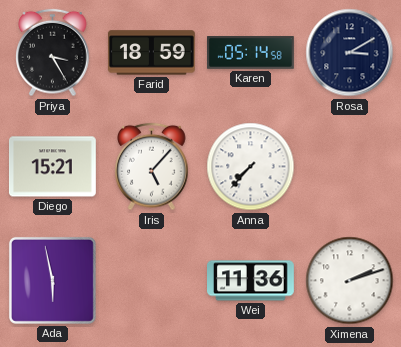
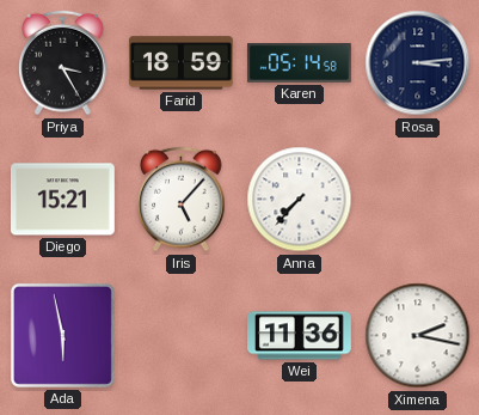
Rosa: 3:10 -> 3:14
Ximena: 2:12 -> 2:17
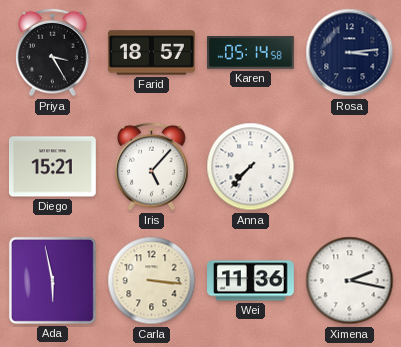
Farid: 18:59 -> 18:57
Carla: none -> 3:16
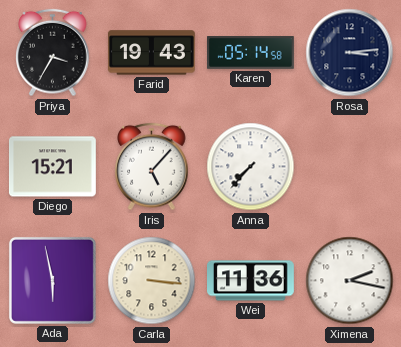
Priya: 3:25 -> 3:35
Farid: 18:57 -> 19:43
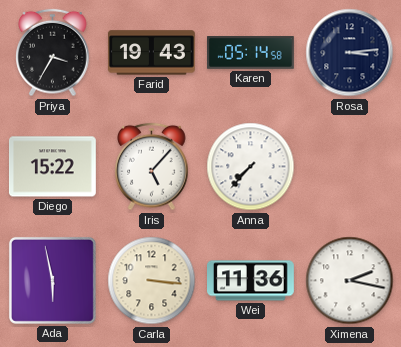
Diego: 15:21 -> 15:22
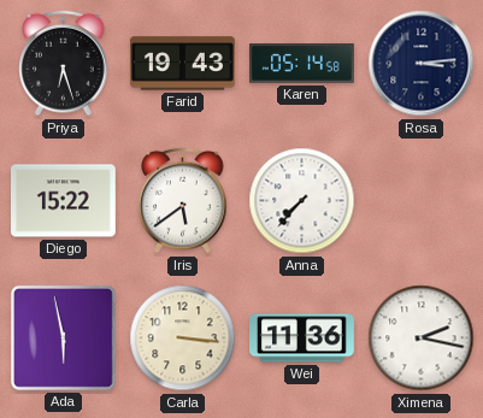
Priya: 3:35 -> 6:27
Iris: 5:07 -> 5:39
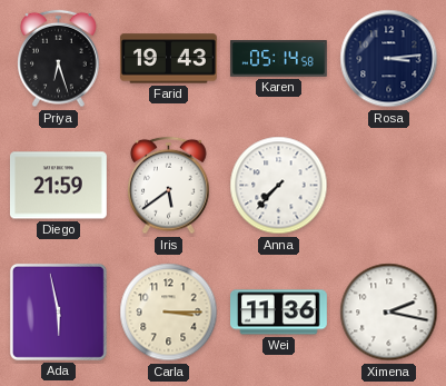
Diego: 15:22 -> 21:59
Carla: 3:16 -> 3:15
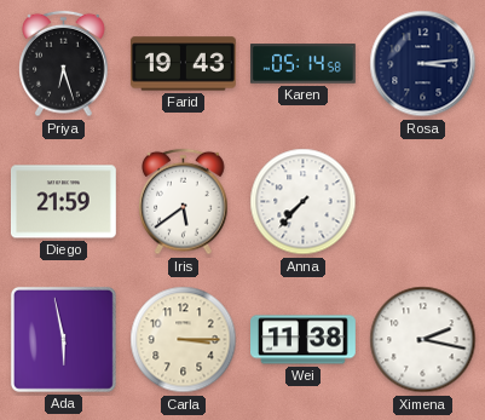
Wei: 11:36 -> 11:38
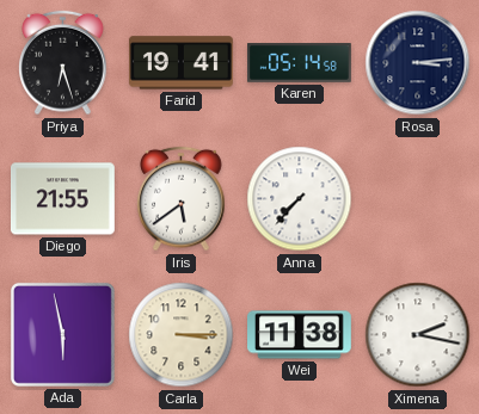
Farid: 19:43 -> 19:41
Diego: 21:59 -> 21:55
